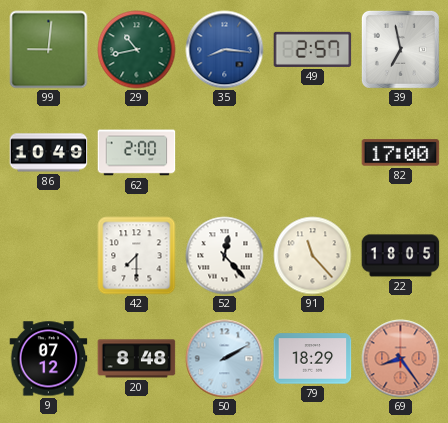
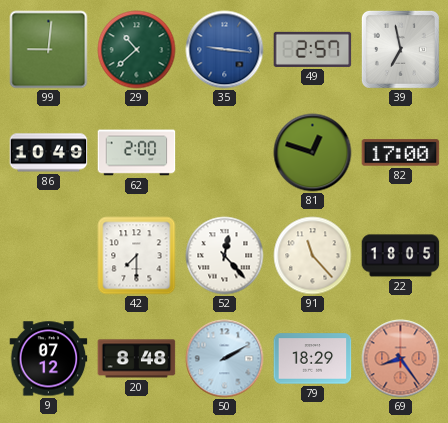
29: 10:43 -> 10:38
35: 8:16 -> 9:16
81: none -> 12:48
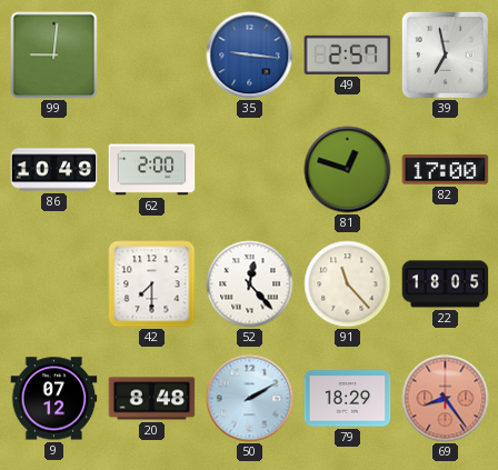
29: 10:38 -> none
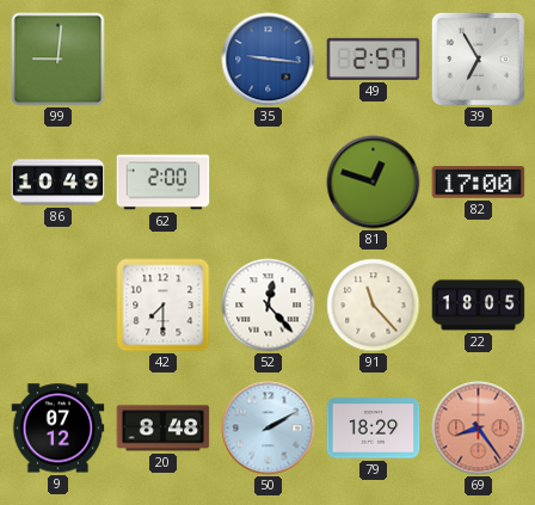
39: 6:58 -> 6:55
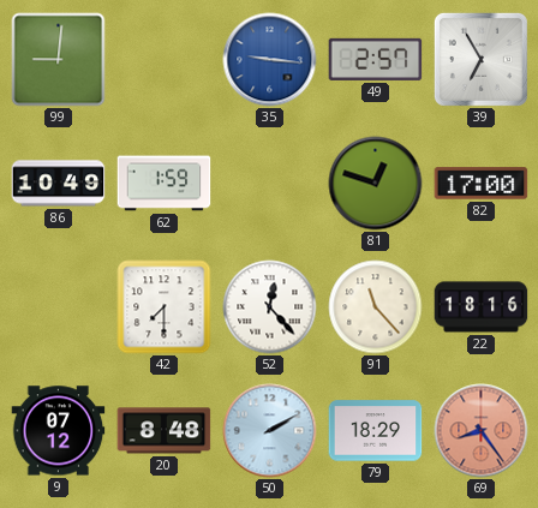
62: 2:00 -> 1:59
22: 18:05 -> 18:16
